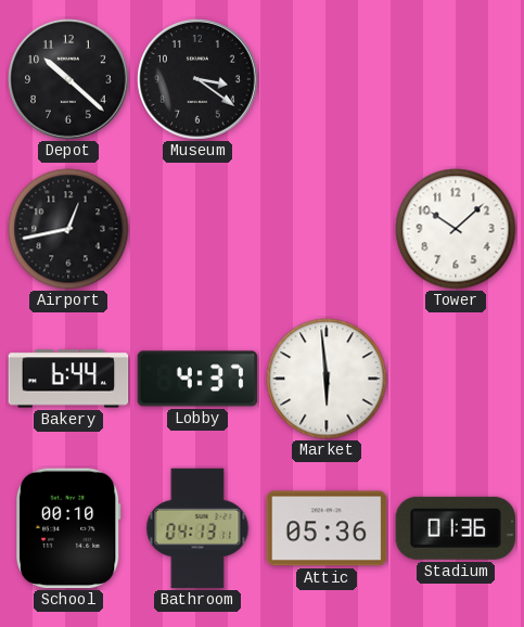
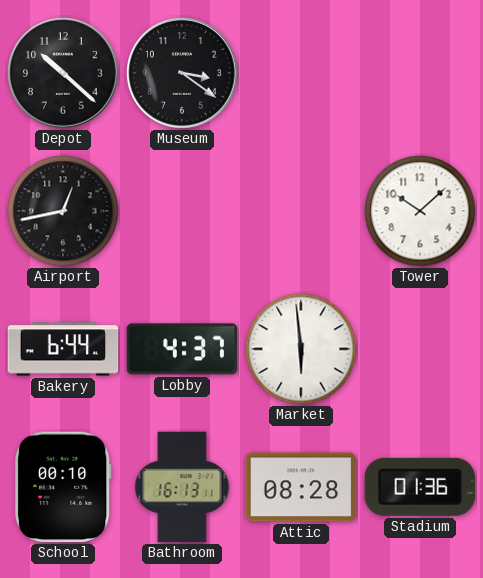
Bathroom: 04:13 -> 16:13
Attic: 05:36 -> 08:28
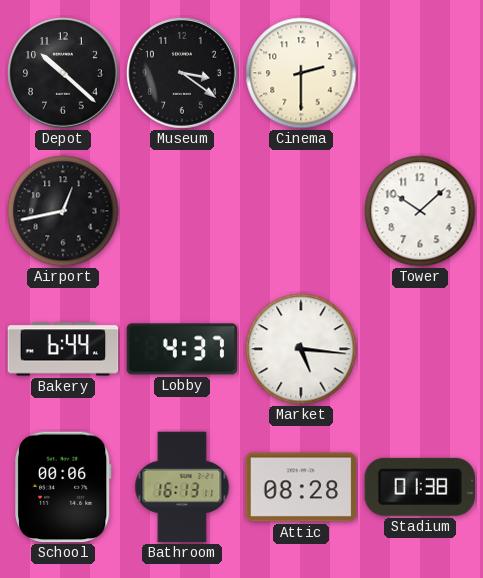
Cinema: none -> 2:30
Market: 5:59 -> 5:16
School: 00:10 -> 00:06
Stadium: 01:36 -> 01:38
